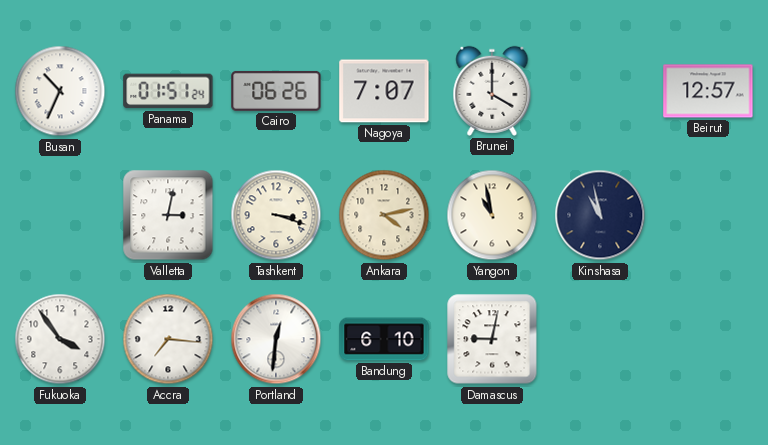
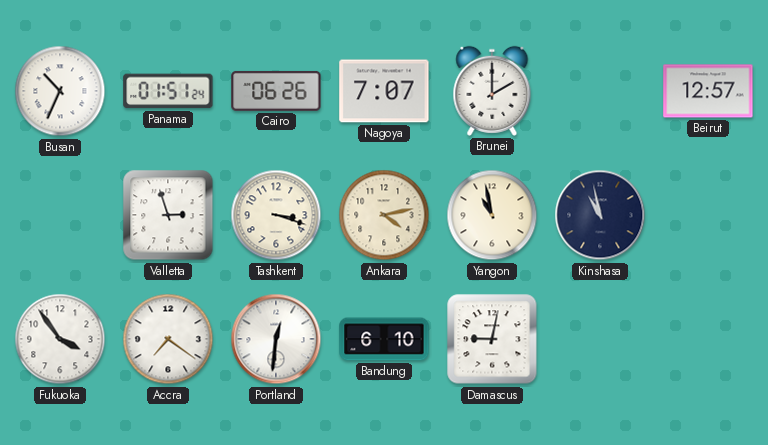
Brunei: 4:00 -> 2:00
Valletta: 3:02 -> 2:57
Accra: 7:16 -> 7:21
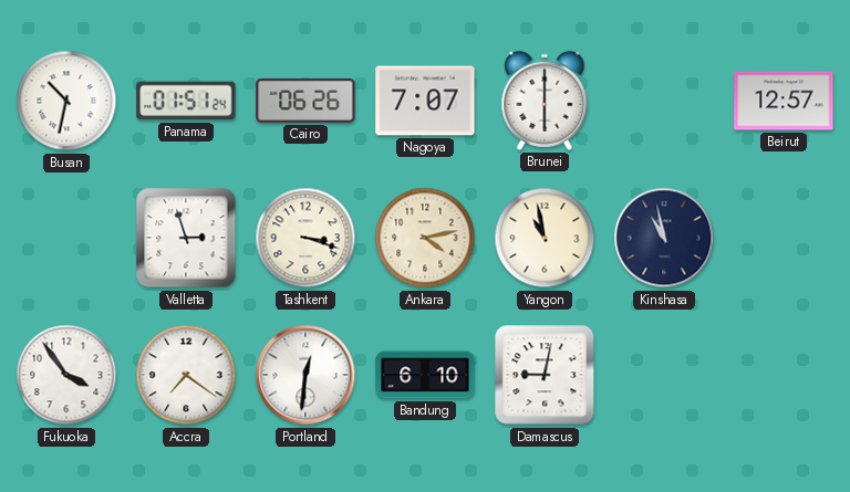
Busan: 10:34 -> 10:32
Brunei: 2:00 -> 6:00
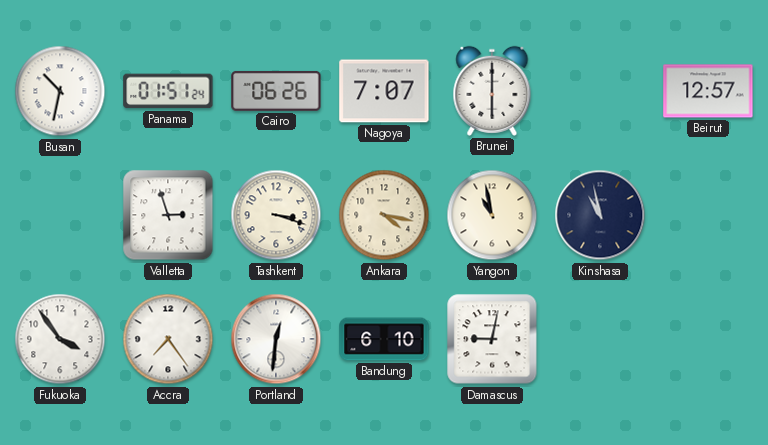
Ankara: 4:13 -> 4:17
Accra: 7:21 -> 7:24
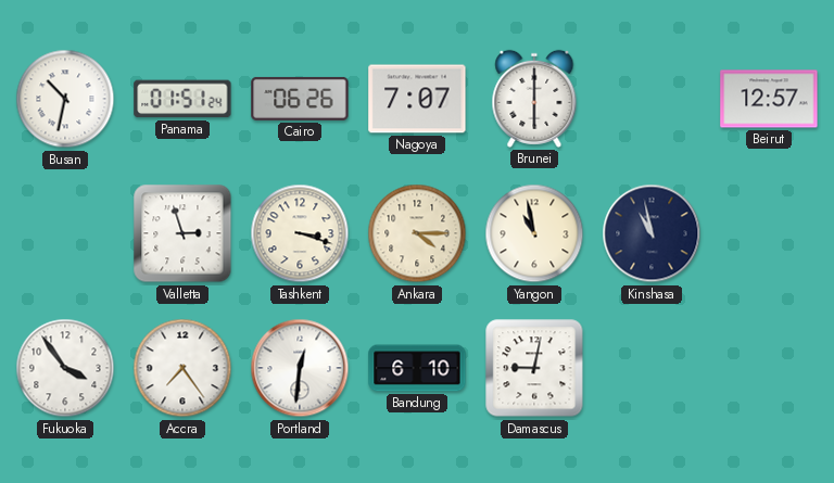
Ankara: 4:17 -> 4:15
